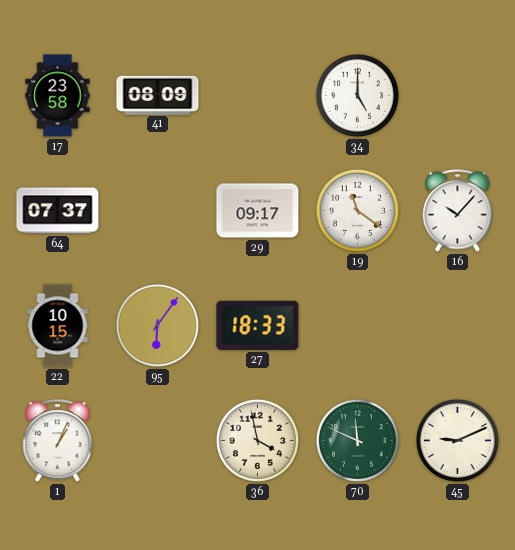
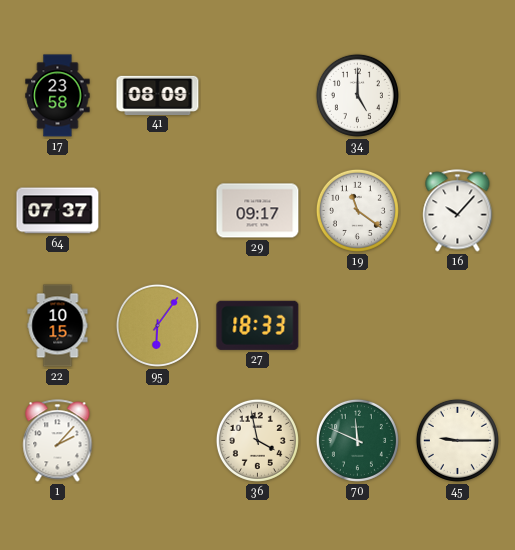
1: 1:04 -> 2:07
45: 9:11 -> 9:15
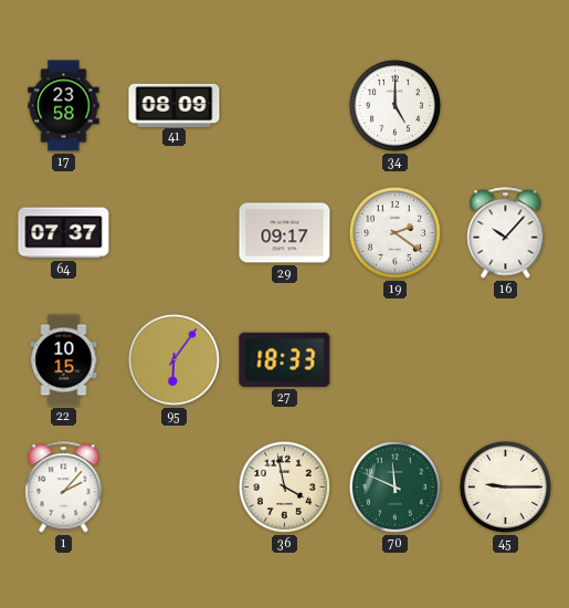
19: 11:21 -> 2:21
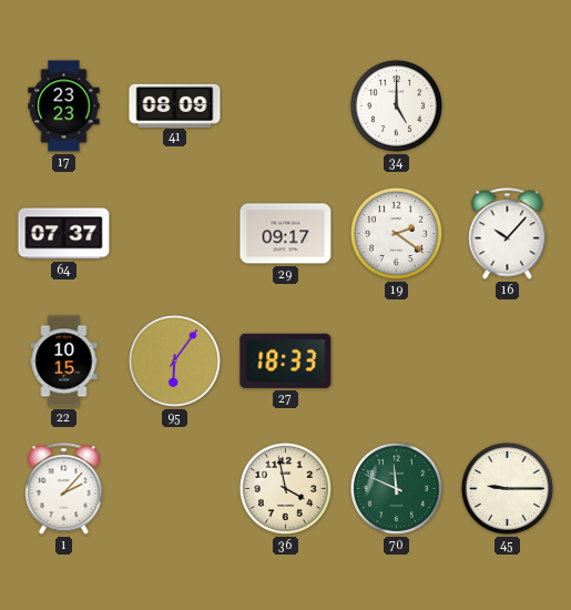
17: 23:58 -> 23:23
